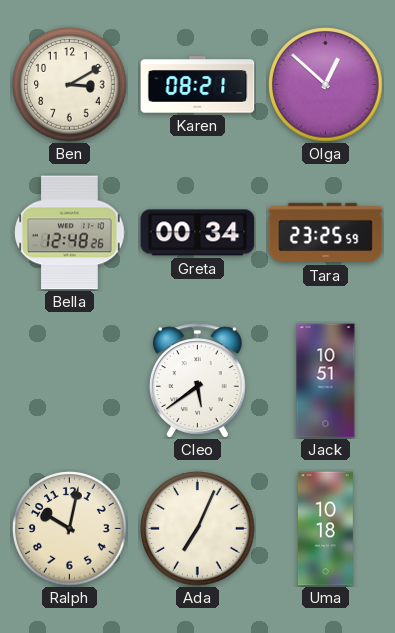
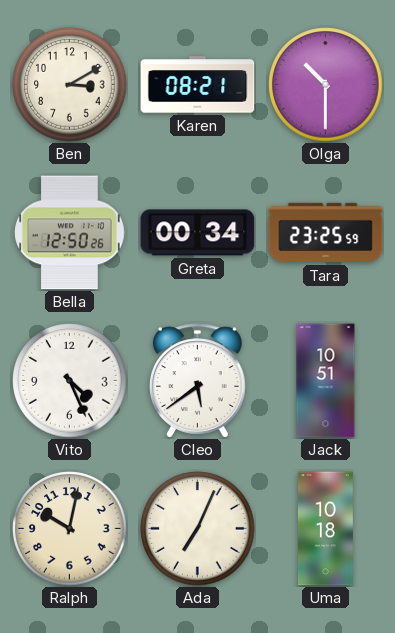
Olga: 12:52 -> 10:30
Bella: 12:48 -> 12:50
Vito: none -> 4:26
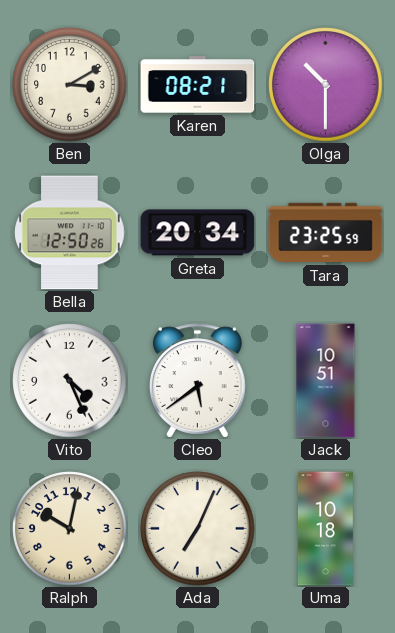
Greta: 00:34 -> 20:34
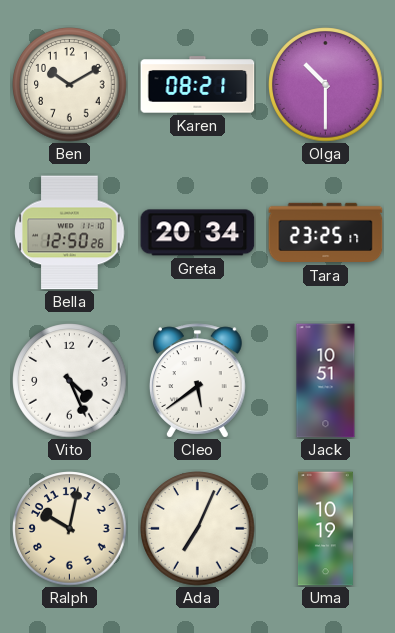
Ben: 3:10 -> 10:10
Tara: 23:25:59 -> 23:25:17
Uma: 10:18 -> 10:19
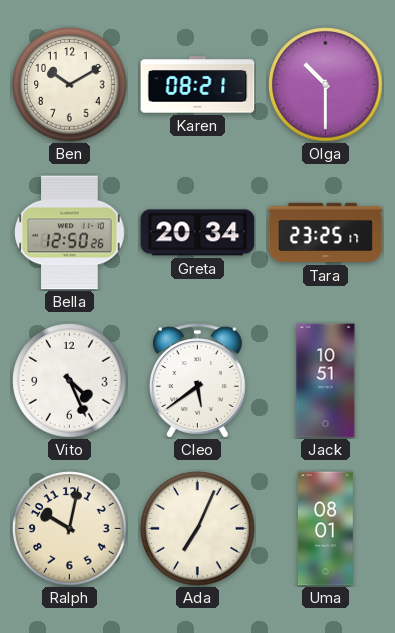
Uma: 10:19 -> 08:01
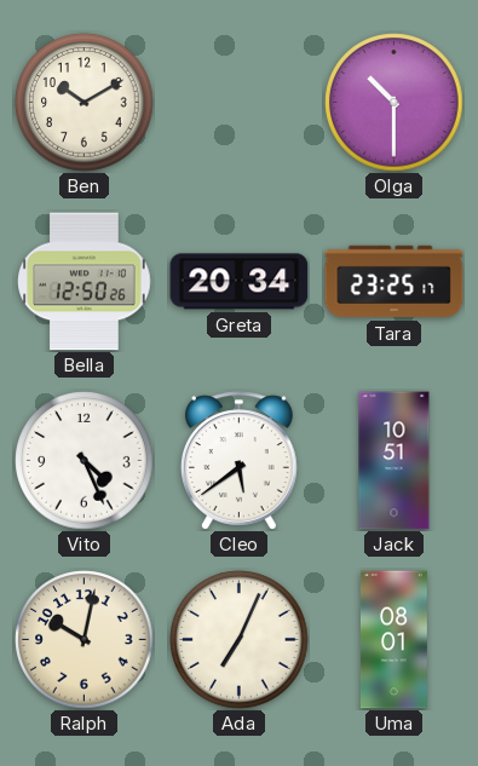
Karen: 08:21 -> none
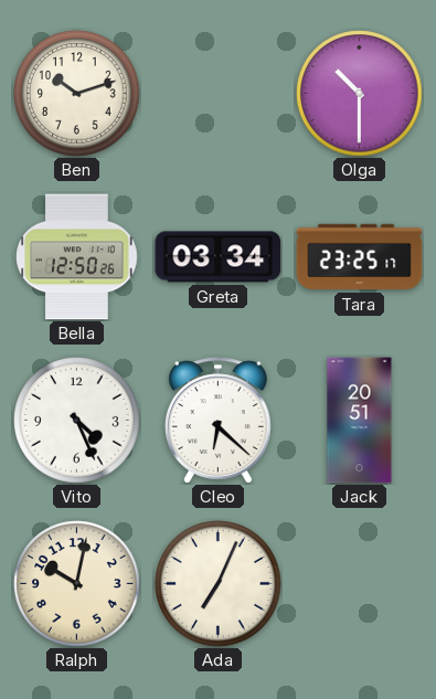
Ben: 10:10 -> 10:12
Greta: 20:34 -> 03:34
Cleo: 5:39 -> 6:22
Jack: 10:51 -> 20:51
Uma: 08:01 -> none
